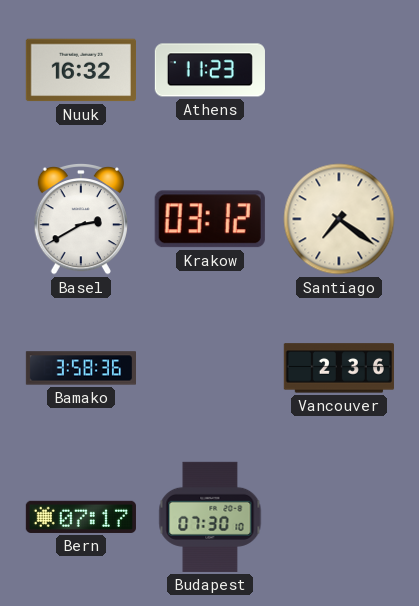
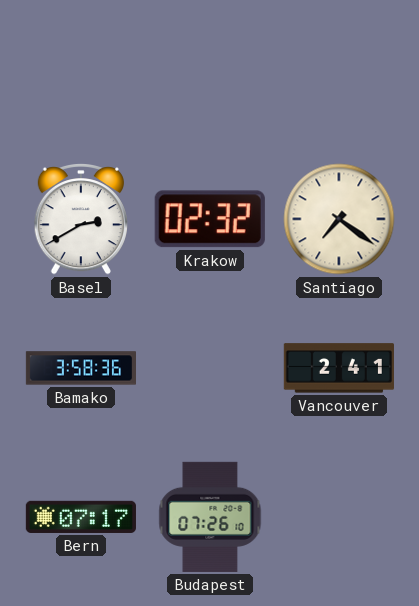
Nuuk: 16:32 -> none
Athens: 11:23 -> none
Krakow: 03:12 -> 02:32
Vancouver: 2:36 -> 2:41
Budapest: 07:30 -> 07:26
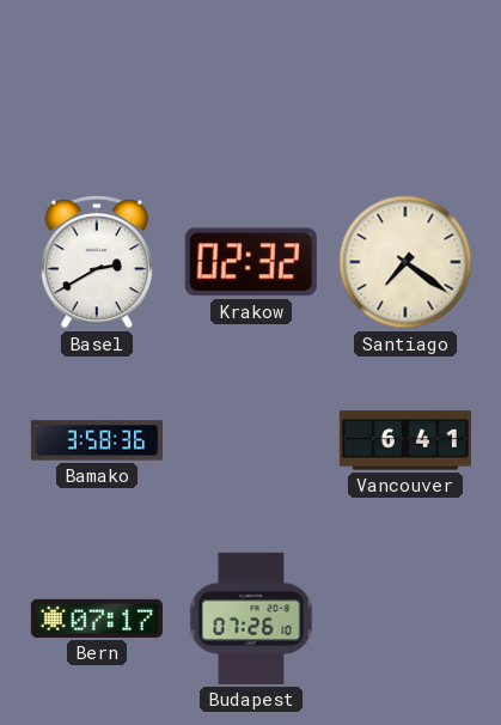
Vancouver: 2:41 -> 6:41
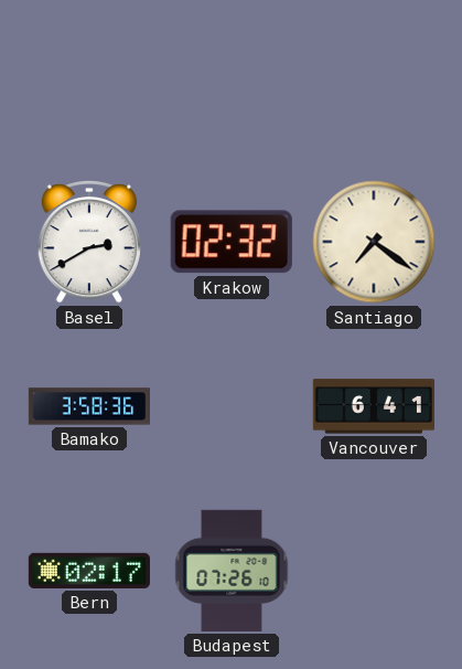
Bern: 07:17 -> 02:17
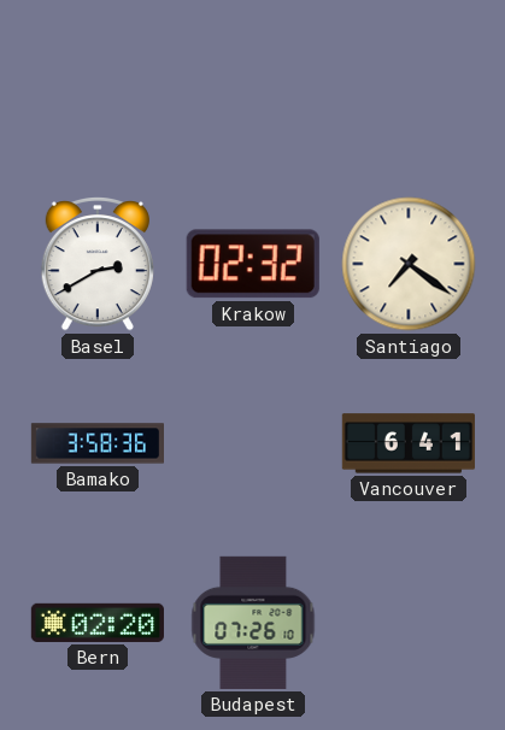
Bern: 02:17 -> 02:20
